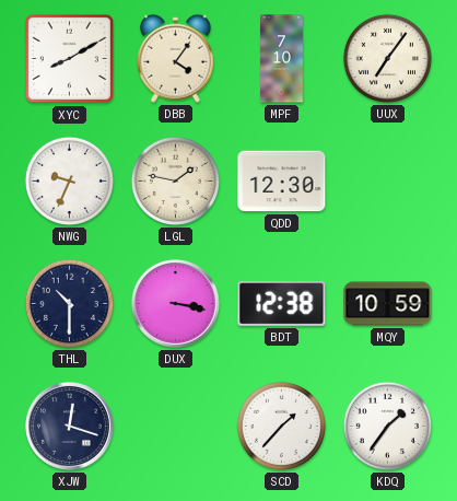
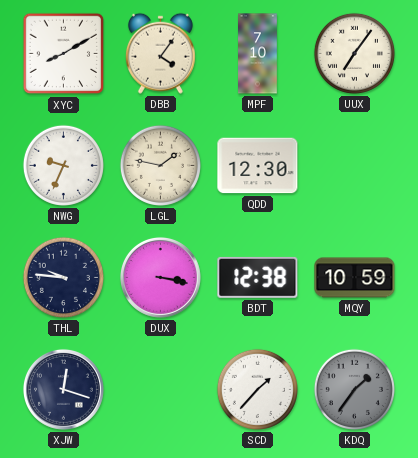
THL: 10:30 -> 9:46
KDQ dial: white -> grey
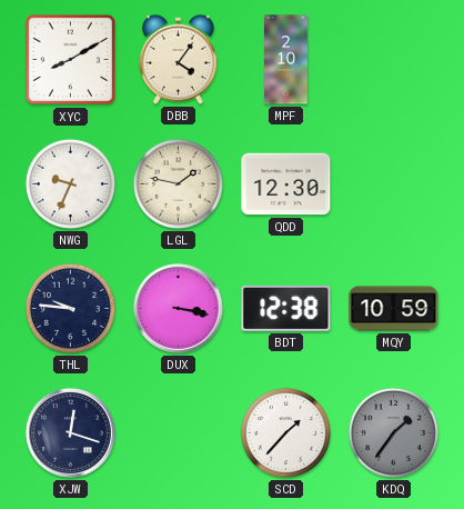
MPF: 7:10 -> 2:10
UUX: 7:06 -> none
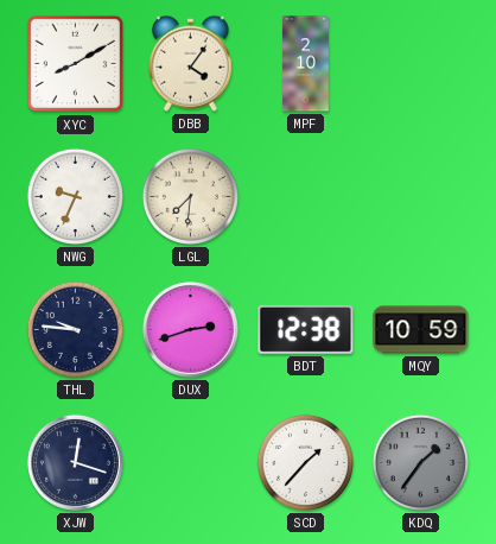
LGL: 1:47 -> 7:31
QDD: 12:30 -> none
DUX: 3:17 -> 2:42
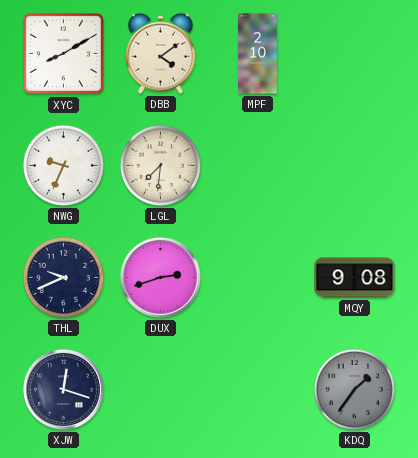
DBB: 4:06 -> 4:09
THL: 9:46 -> 9:41
BDT: 12:38 -> none
MQY: 10:59 -> 9:08
SCD: 1:37 -> none
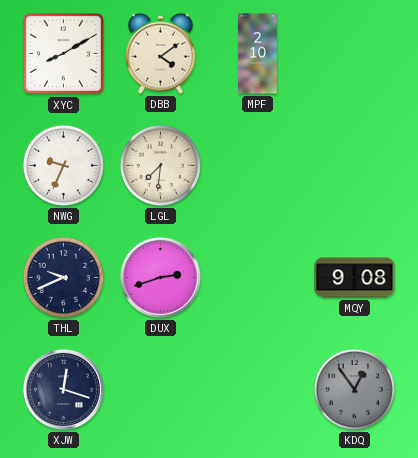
KDQ: 1:36 -> 12:54
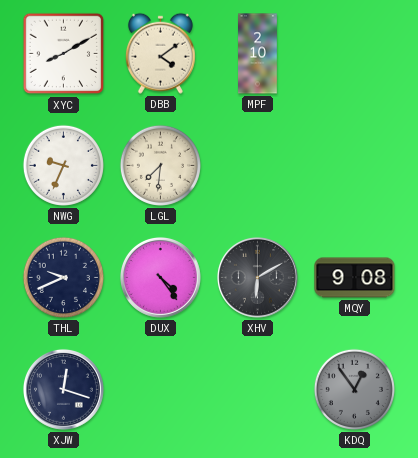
DUX: 2:42 -> 4:24
XHV: none -> 6:10
